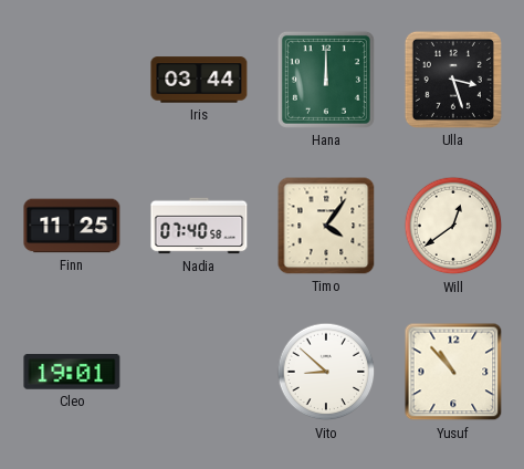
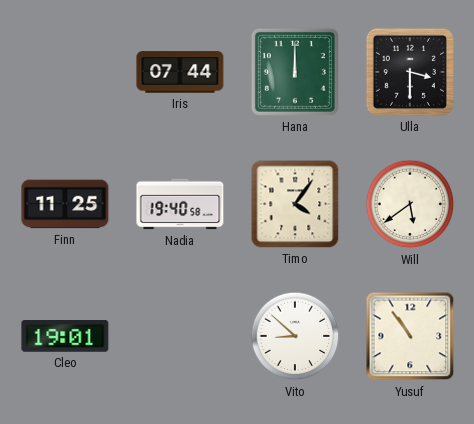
Iris: 03:44 -> 07:44
Ulla: 3:27 -> 3:30
Nadia: 07:40 -> 19:40
Will: 12:39 -> 5:39
Yusuf: 10:53 -> 10:54
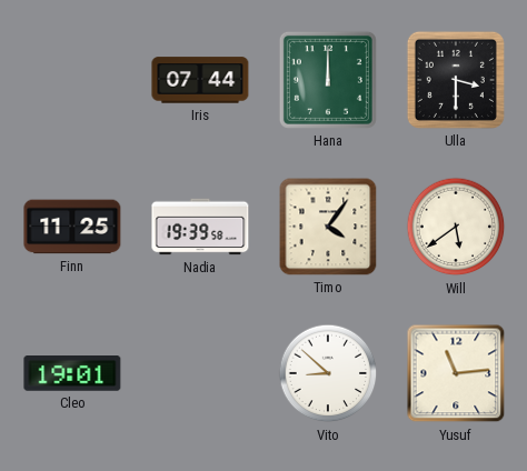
Nadia: 19:40 -> 19:39
Yusuf: 10:54 -> 11:14
